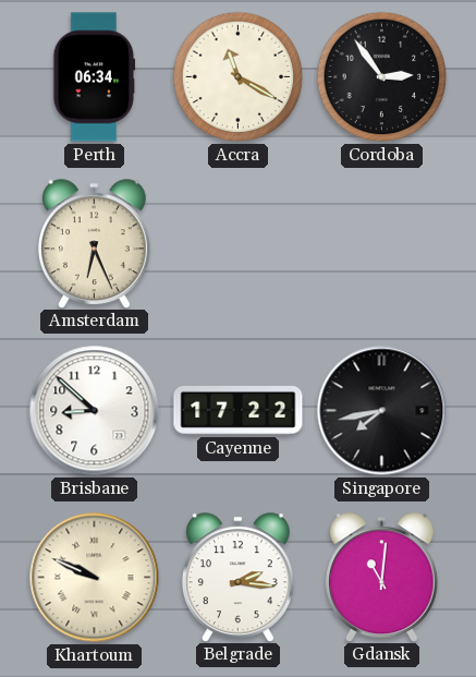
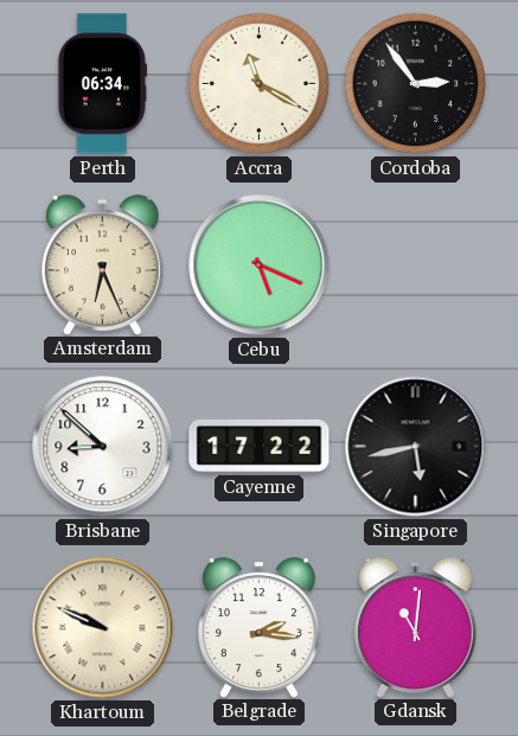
Cebu: none -> 5:19
Singapore: 7:43 -> 5:43
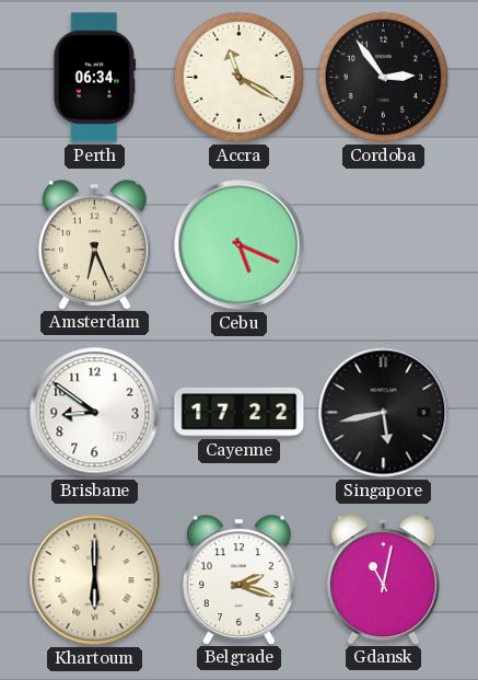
Brisbane: 8:52 -> 8:51
Khartoum: 9:49 -> 6:00
Belgrade: 2:16 -> 2:18
Gdansk: 11:01 -> 11:02
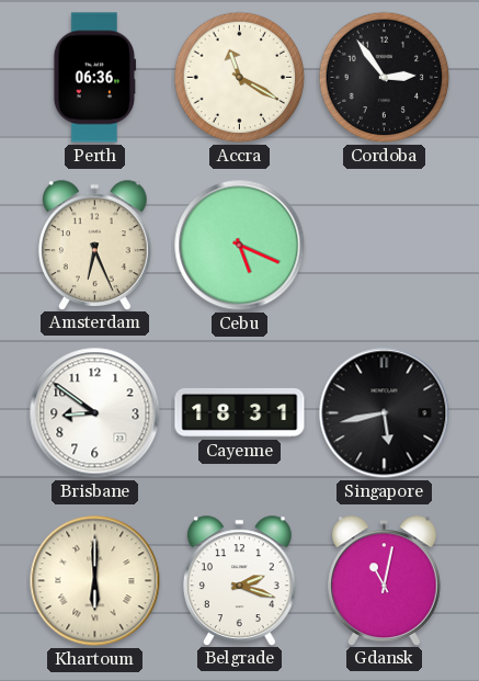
Perth: 06:34 -> 06:36
Cayenne: 17:22 -> 18:31
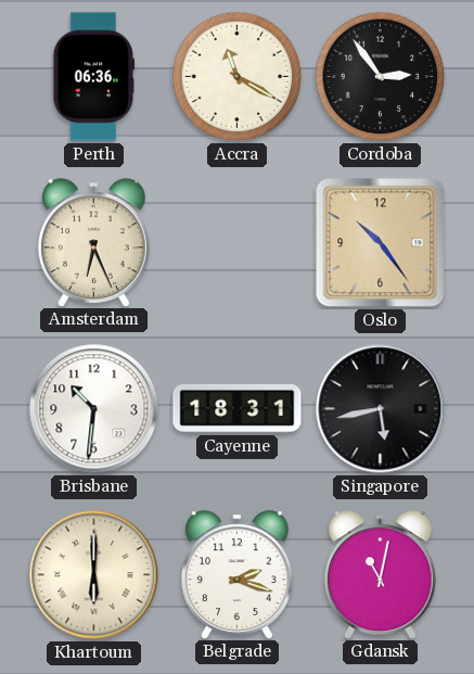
Cebu: 5:19 -> none
Oslo: none -> 10:24
Brisbane: 8:51 -> 10:31
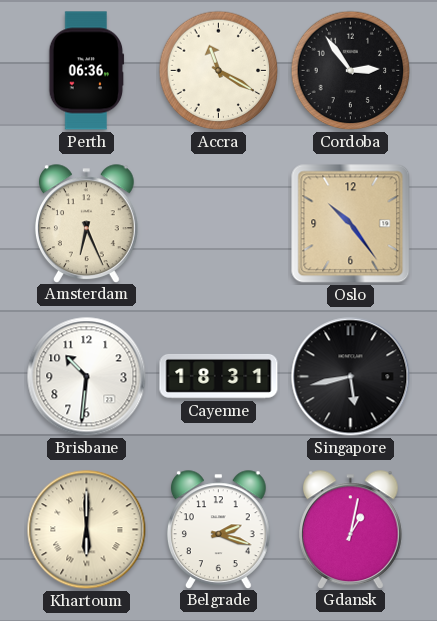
Gdansk: 11:02 -> 1:02
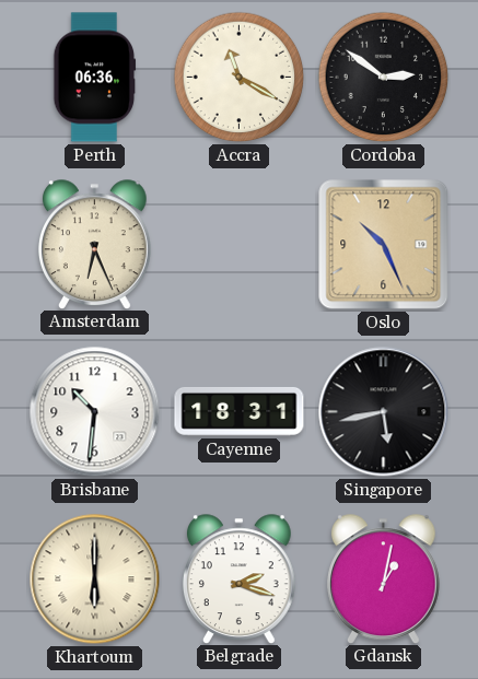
Cordoba: 2:54 -> 2:51
Oslo: 10:24 -> 10:26
